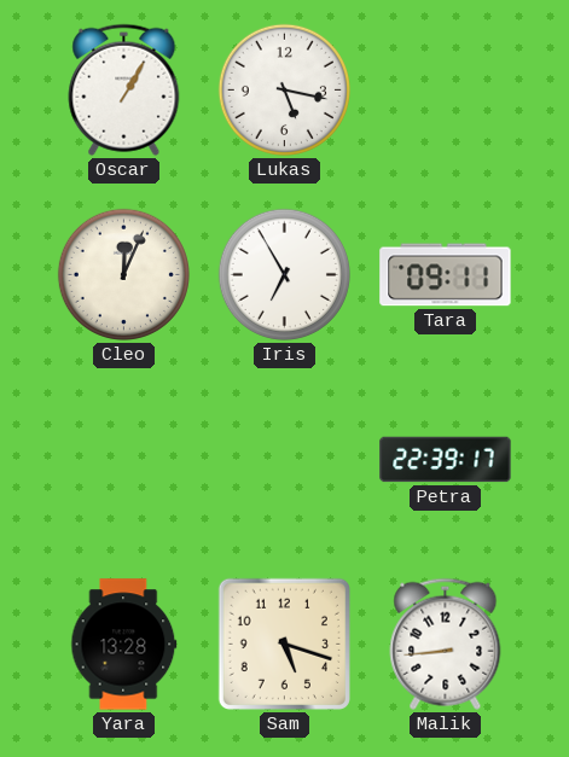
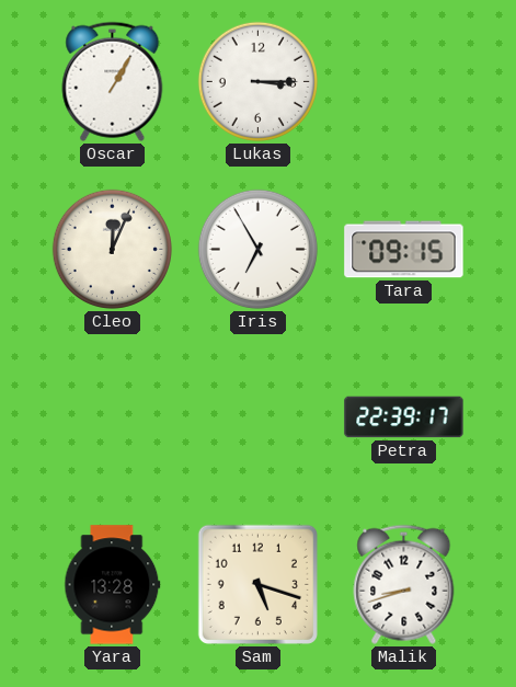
Lukas: 5:17 -> 3:15
Tara: 09:11 -> 09:15
Malik: 8:44 -> 8:42
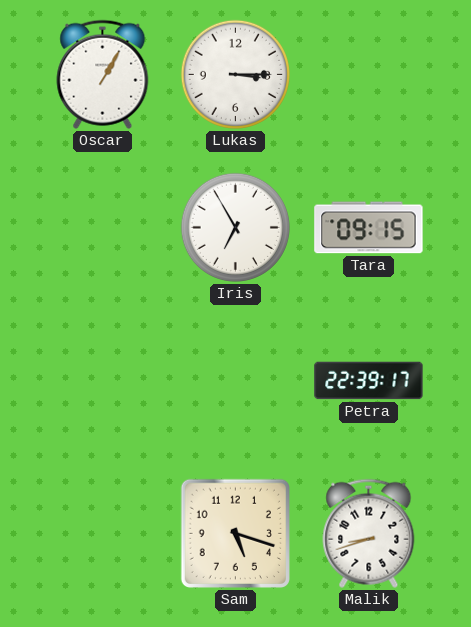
Cleo: 12:04 -> none
Yara: 13:28 -> none
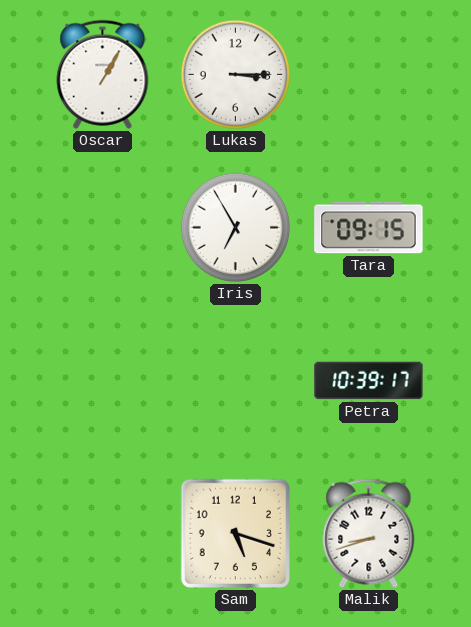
Petra: 22:39 -> 10:39
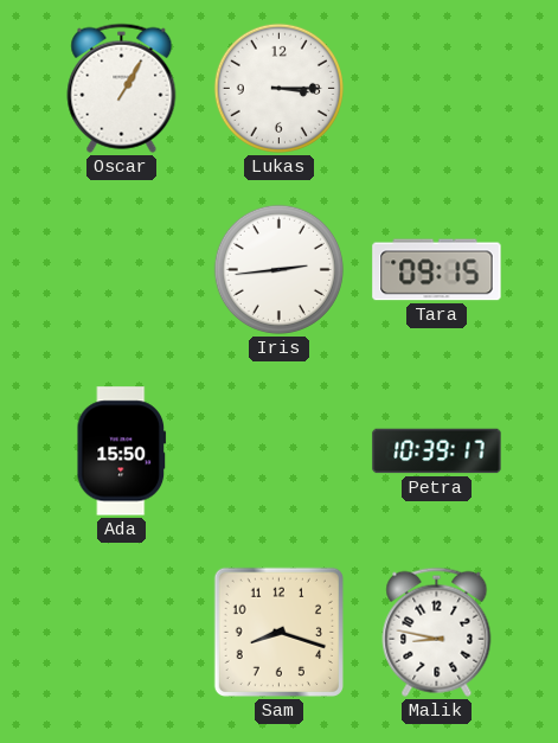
Iris: 6:55 -> 2:44
Ada: none -> 15:50
Sam: 5:18 -> 8:18
Malik: 8:42 -> 8:47
